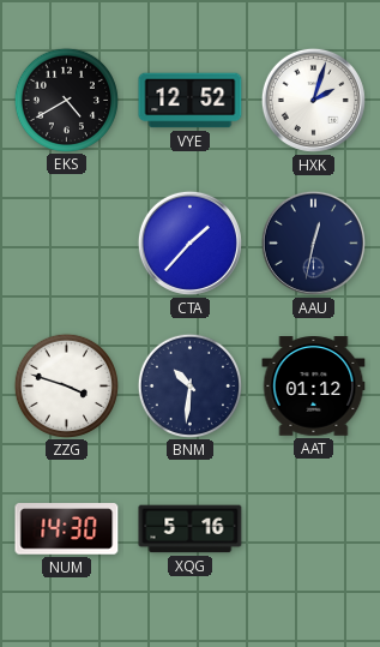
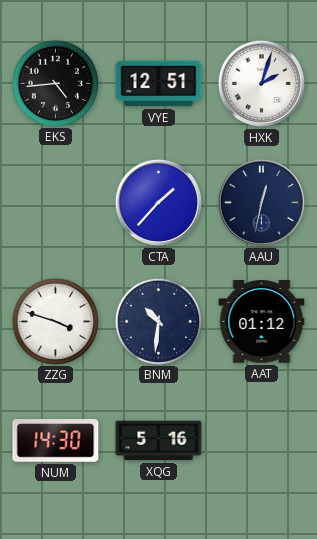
EKS: 4:40 -> 4:44
VYE: 12:52 -> 12:51
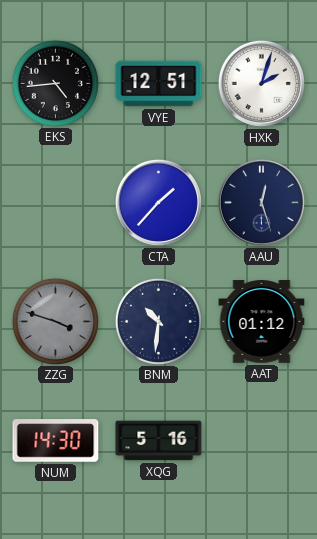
AAU: 12:32 -> 12:27
ZZG dial: white -> grey
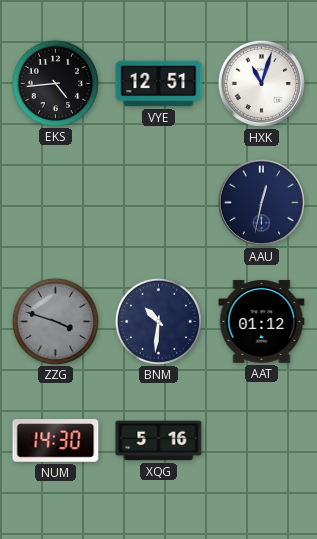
HXK: 2:03 -> 11:03
CTA: 1:37 -> none
AAU: 12:27 -> 12:32
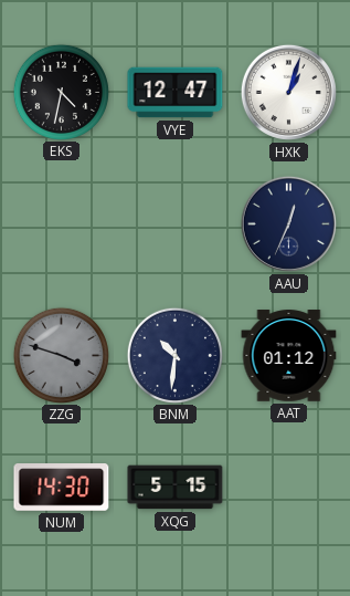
EKS: 4:44 -> 4:32
VYE: 12:51 -> 12:47
HXK: 11:03 -> 1:03
AAU: 12:32 -> 12:34
XQG: 5:16 -> 5:15
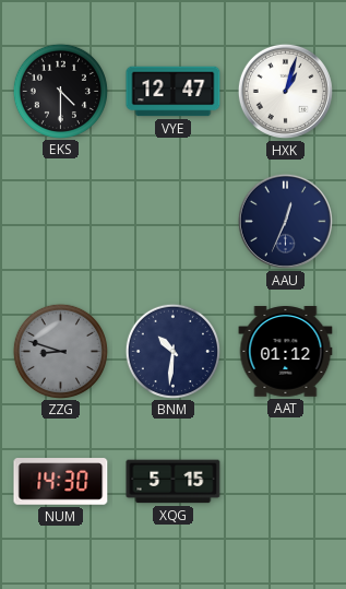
EKS: 4:32 -> 4:30
ZZG: 3:48 -> 8:48
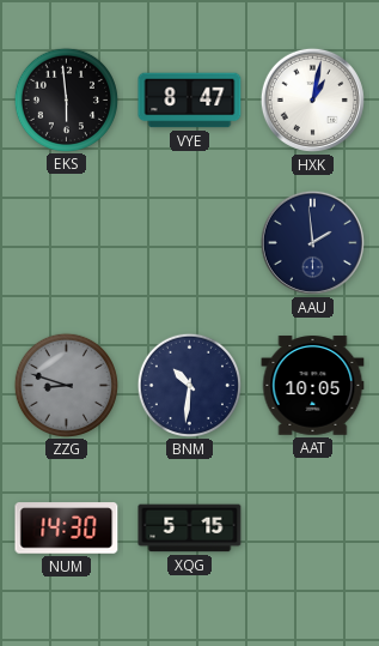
EKS: 4:30 -> 5:59
VYE: 12:47 -> 8:47
HXK: 1:03 -> 1:02
AAU: 12:34 -> 1:59
AAT: 01:12 -> 10:05
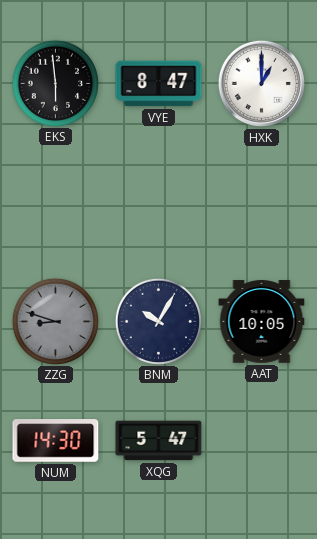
HXK: 1:02 -> 1:00
AAU: 1:59 -> none
BNM: 10:31 -> 10:05
XQG: 5:15 -> 5:47
